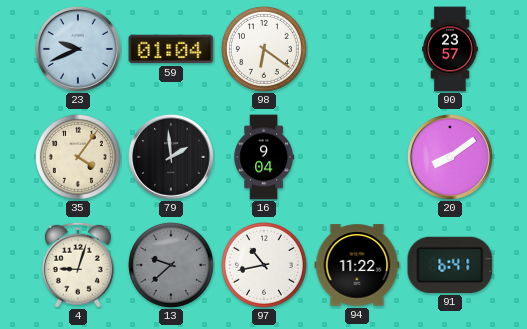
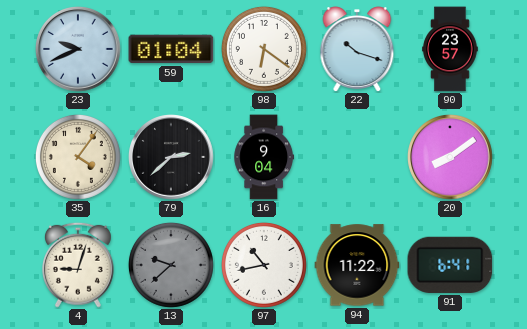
22: none -> 10:18
79: 1:59 -> 2:38
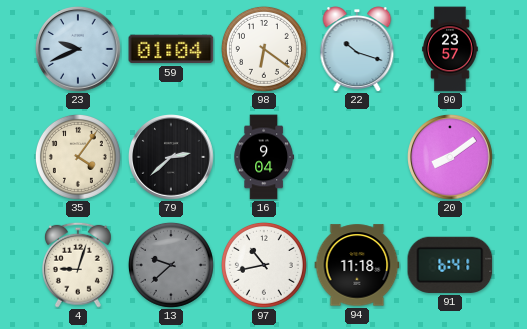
94: 11:22 -> 11:18
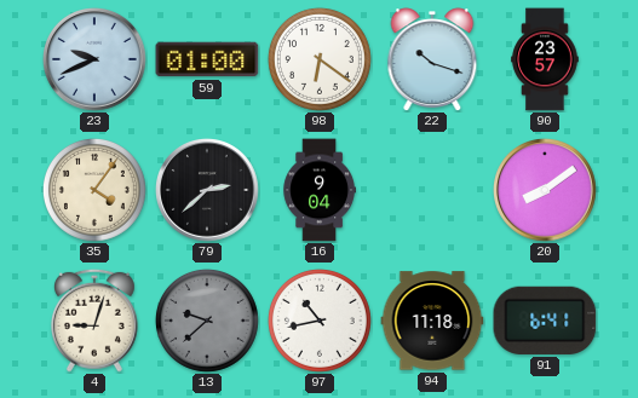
59: 01:04 -> 01:00
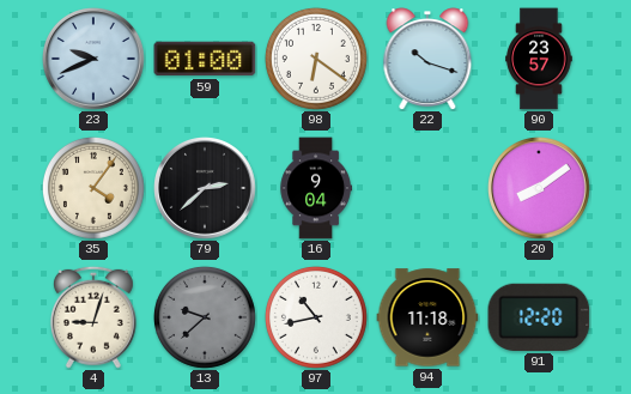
91: 6:41 -> 12:20
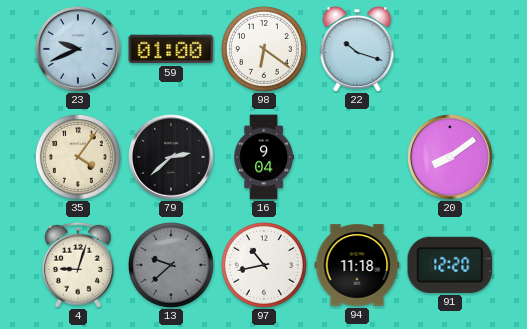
90: 23:57 -> none
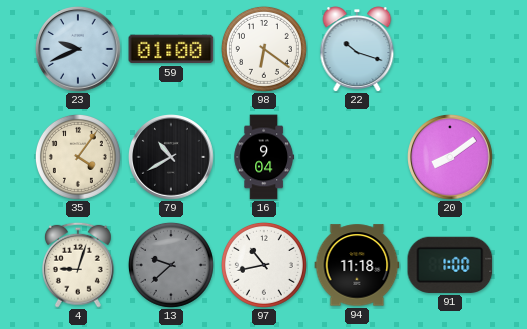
79: 2:38 -> 10:40
91: 12:20 -> 1:00
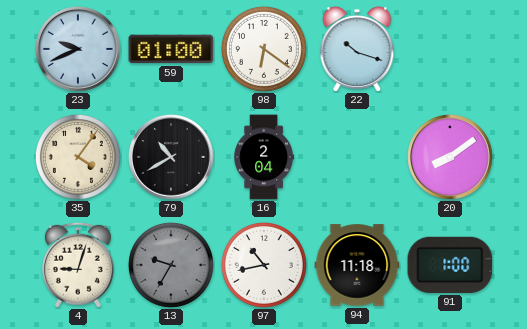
16: 9:04 -> 2:04
13: 9:38 -> 9:35
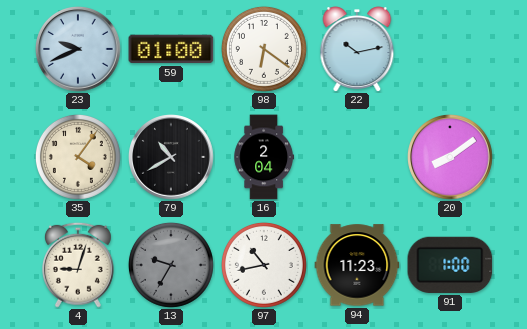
22: 10:18 -> 10:13
94: 11:18 -> 11:23
